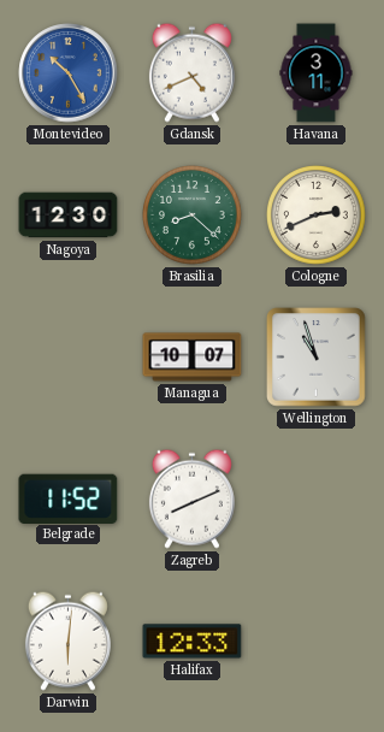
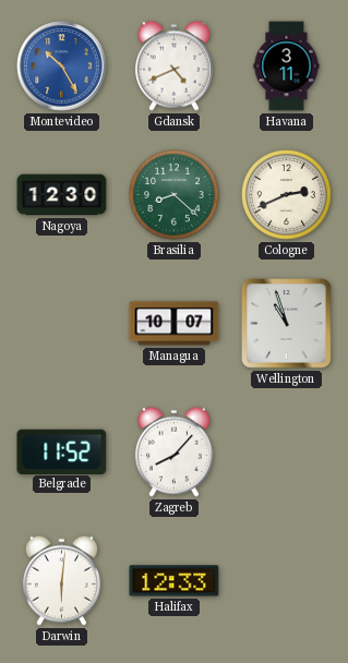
Zagreb: 8:11 -> 8:07
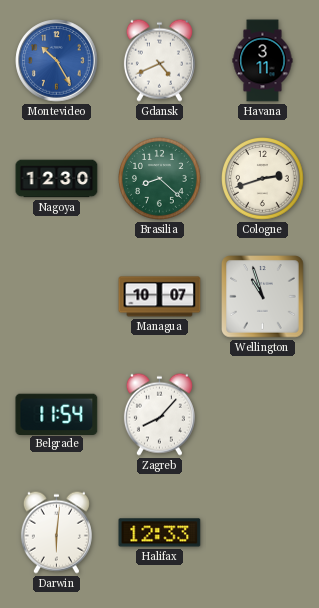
Cologne: 2:41 -> 2:42
Belgrade: 11:52 -> 11:54
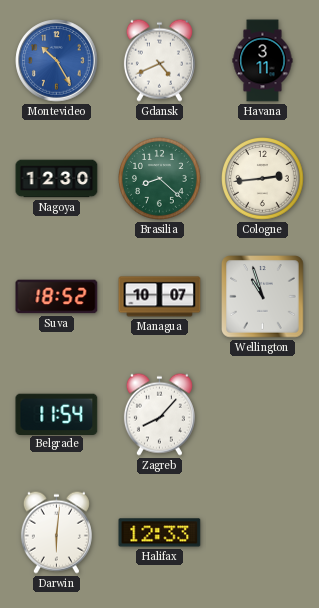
Cologne: 2:42 -> 2:44
Suva: none -> 18:52
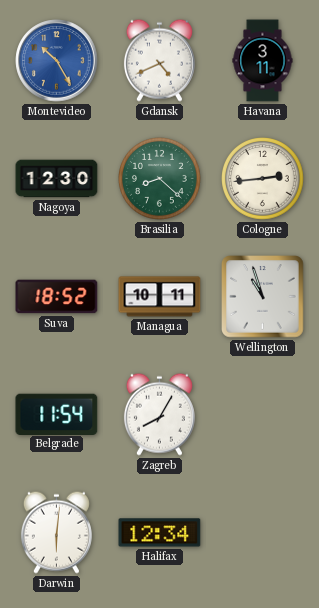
Managua: 10:07 -> 10:11
Zagreb: 8:07 -> 8:05
Halifax: 12:33 -> 12:34
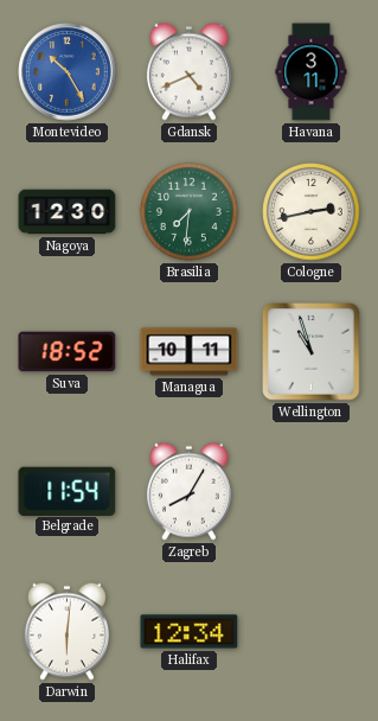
Brasilia: 8:22 -> 7:31
Cologne: 2:44 -> 2:43
